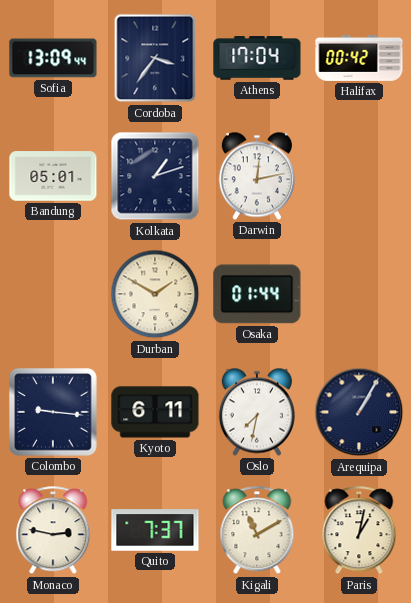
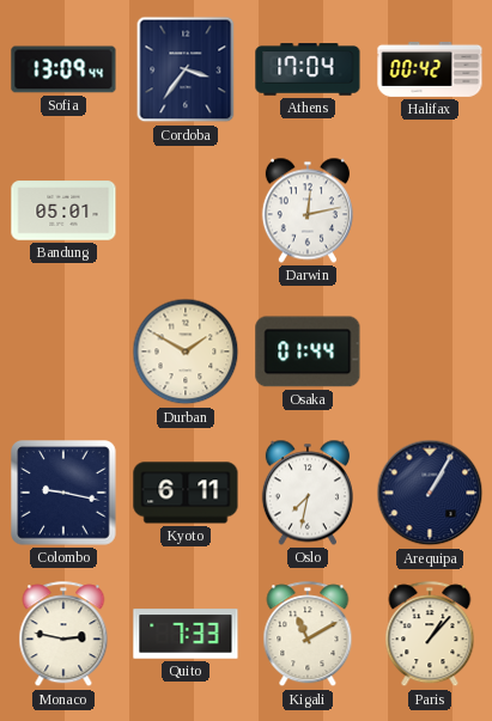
Kolkata: 1:12 -> none
Colombo: 9:16 -> 9:17
Quito: 7:37 -> 7:33
Paris: 1:02 -> 1:07
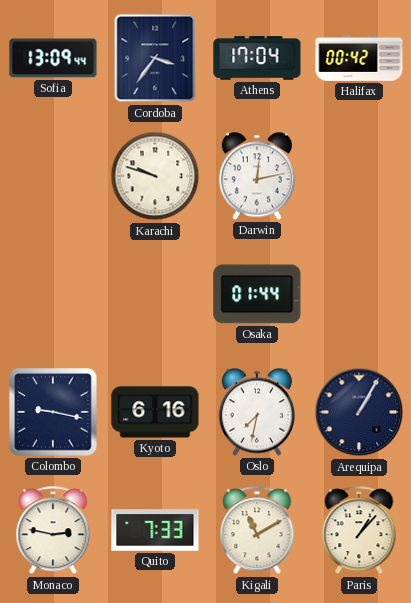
Bandung: 05:01 -> none
Karachi: none -> 9:48
Durban: 1:50 -> none
Kyoto: 6:11 -> 6:16
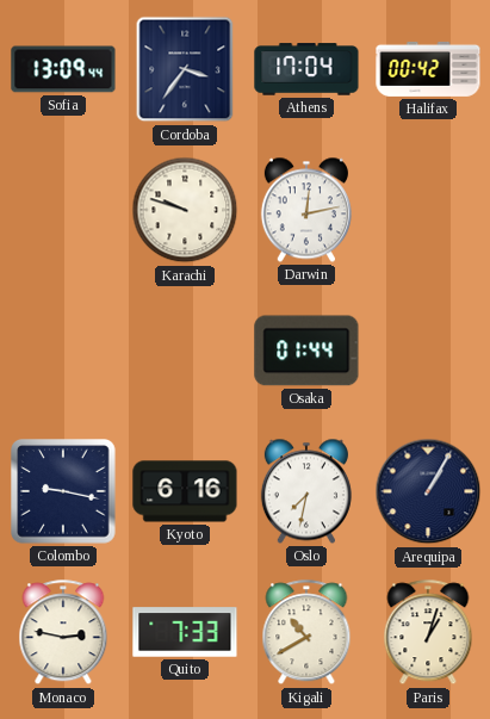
Kigali: 11:10 -> 10:40
Paris: 1:07 -> 1:03
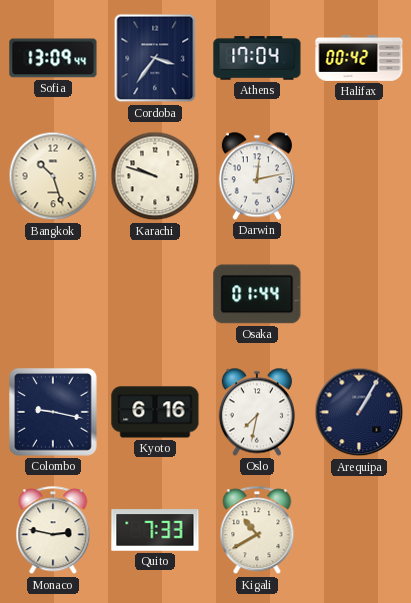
Bangkok: none -> 10:27
Paris: 1:03 -> none
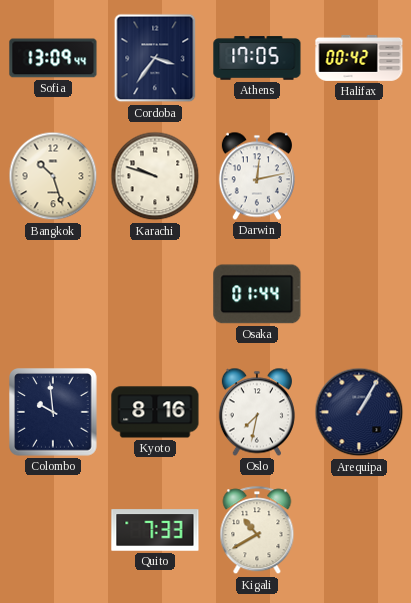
Athens: 17:04 -> 17:05
Colombo: 9:17 -> 9:59
Kyoto: 6:16 -> 8:16
Monaco: 2:47 -> none
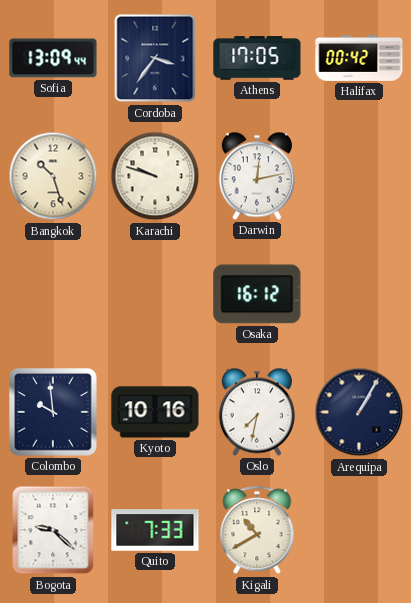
Osaka: 01:44 -> 16:12
Kyoto: 8:16 -> 10:16
Bogota: none -> 9:22
